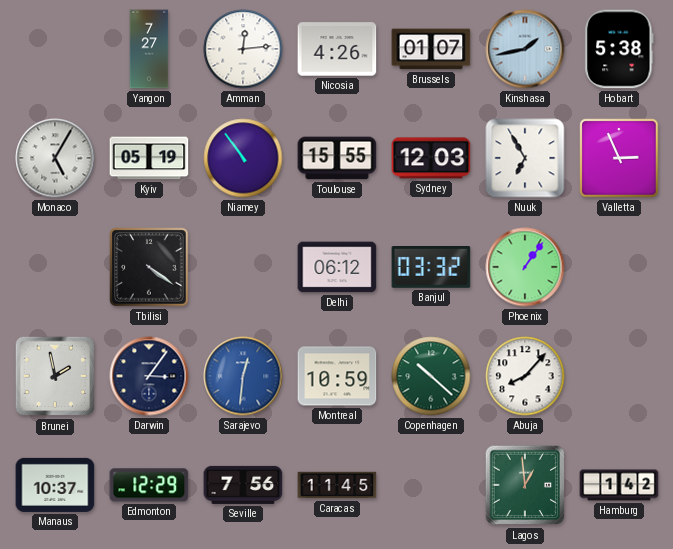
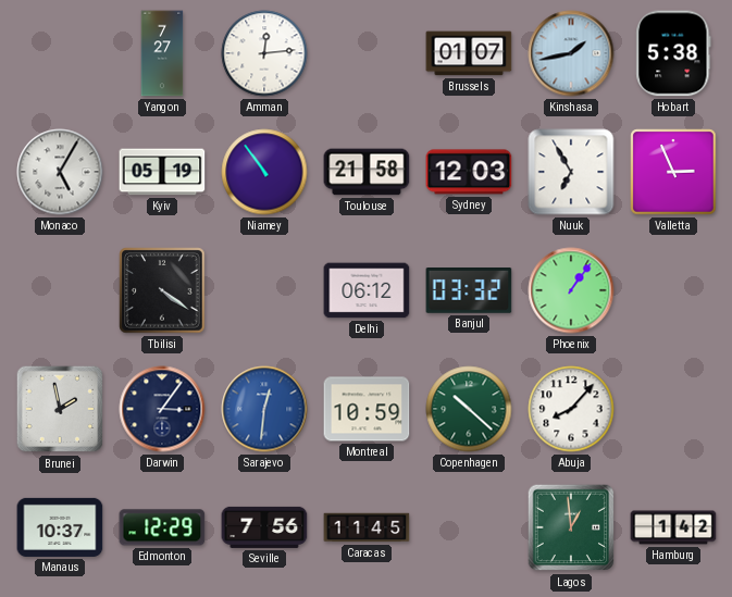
Nicosia: 4:26 -> none
Toulouse: 15:55 -> 21:58
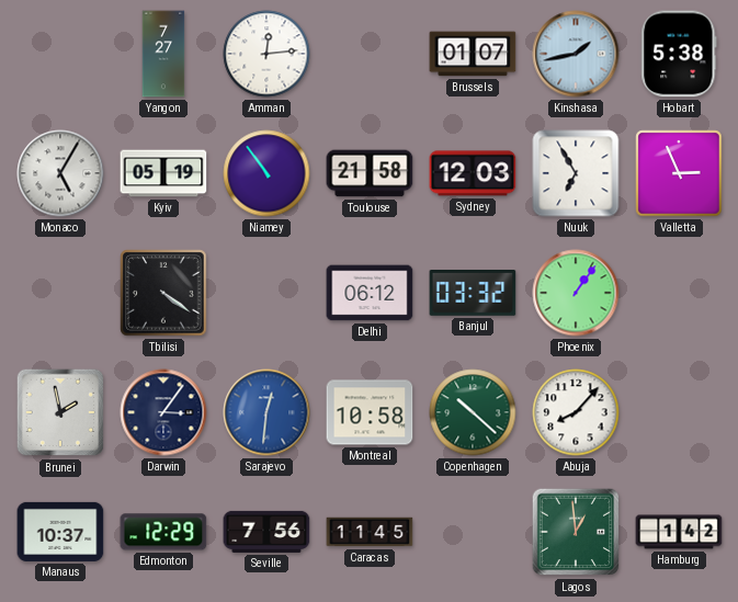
Montreal: 10:59 -> 10:58
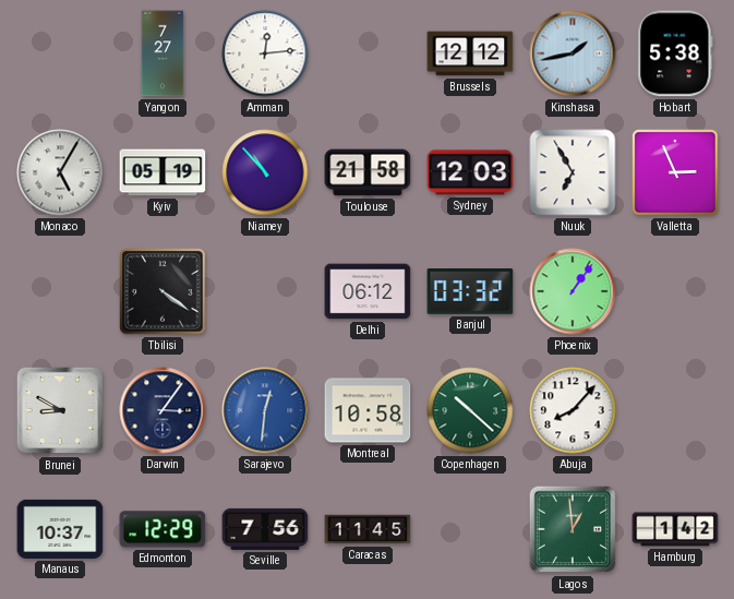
Brussels: 01:07 -> 12:12
Niamey: 10:54 -> 10:53
Brunei: 1:58 -> 8:50
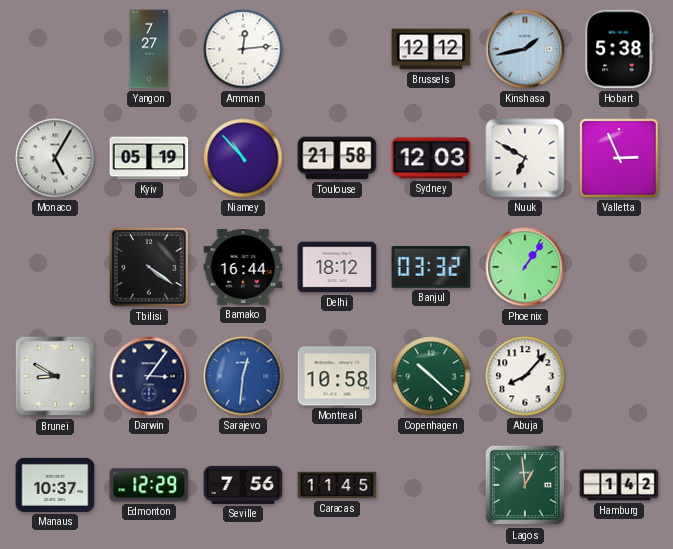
Nuuk: 6:55 -> 6:50
Bamako: none -> 16:44
Delhi: 06:12 -> 18:12
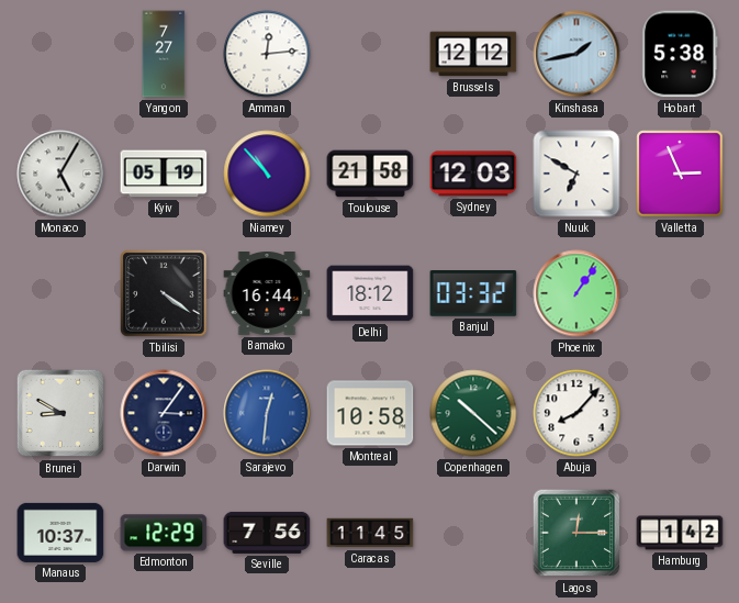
Lagos: 12:59 -> 12:15
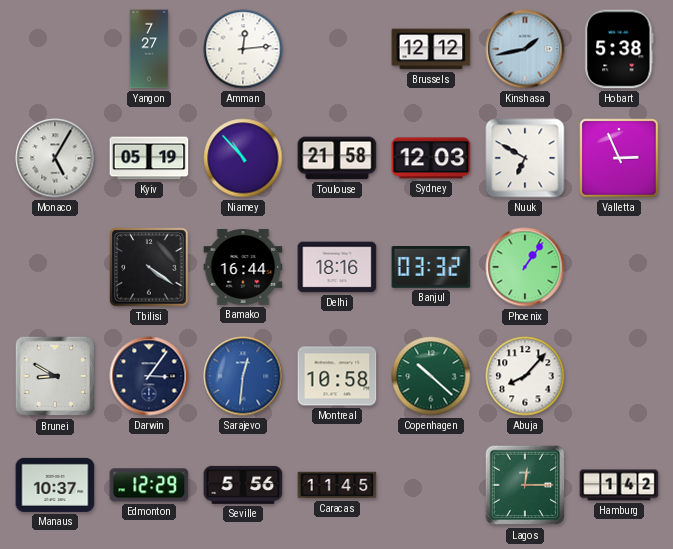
Delhi: 18:12 -> 18:16
Seville: 7:56 -> 5:56
